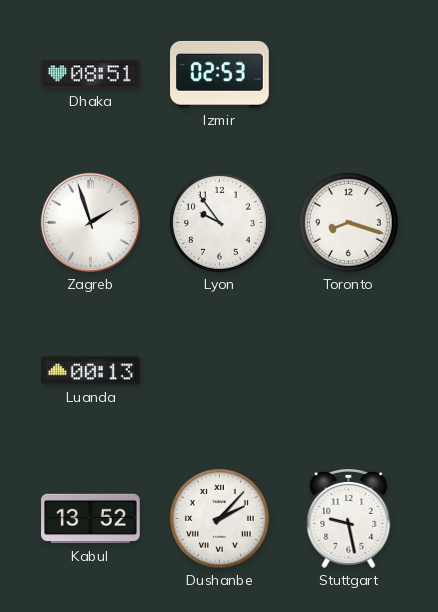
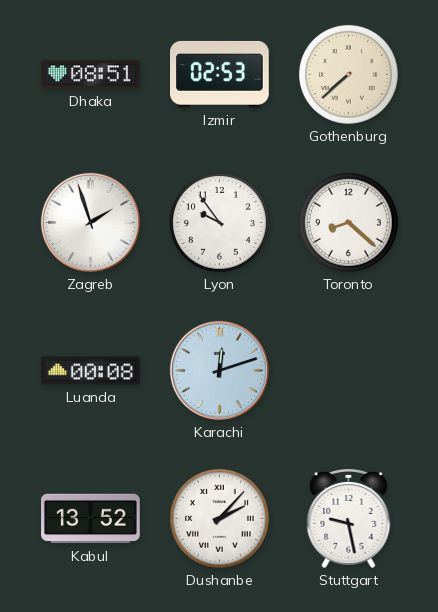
Gothenburg: none -> 7:38
Toronto: 8:18 -> 8:22
Luanda: 00:13 -> 00:08
Karachi: none -> 12:12
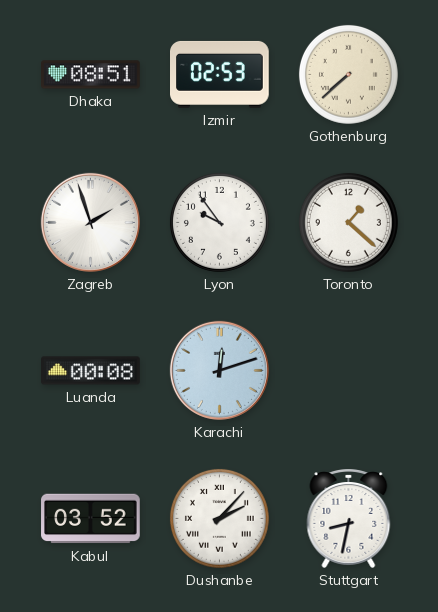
Toronto: 8:22 -> 1:22
Kabul: 13:52 -> 03:52
Stuttgart: 9:28 -> 8:32
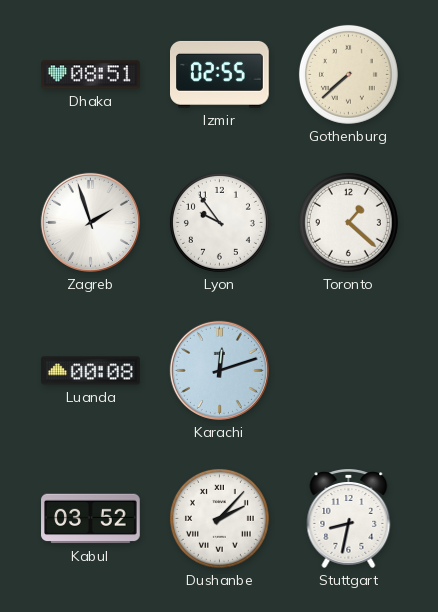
Izmir: 02:53 -> 02:55
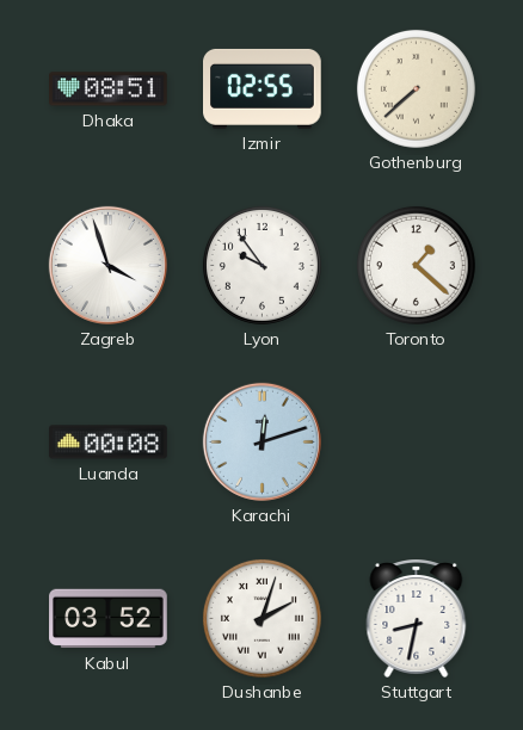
Zagreb: 1:57 -> 3:57
Dushanbe: 2:07 -> 2:03
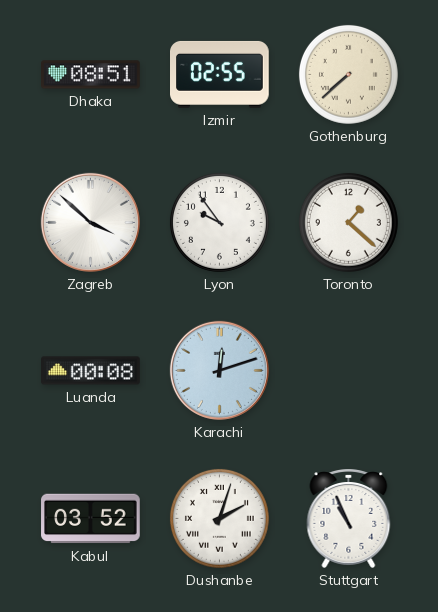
Zagreb: 3:57 -> 3:52
Stuttgart: 8:32 -> 10:56
